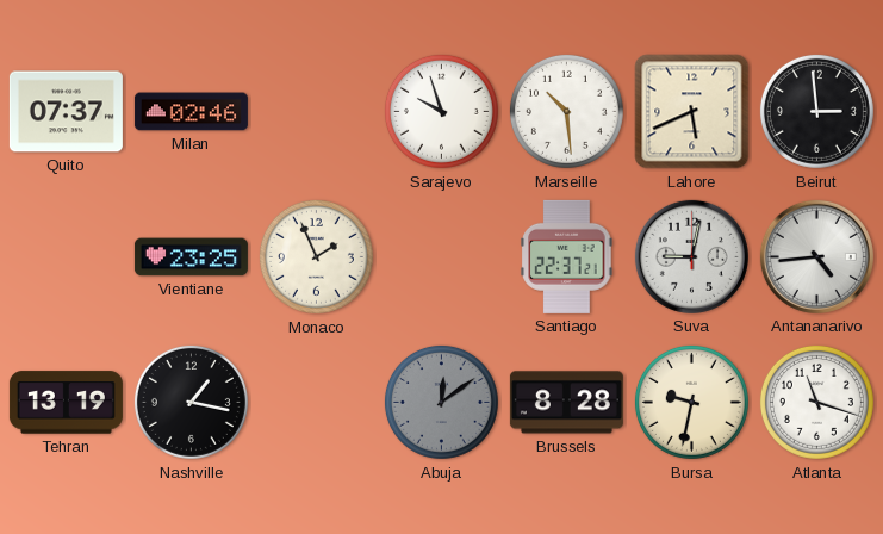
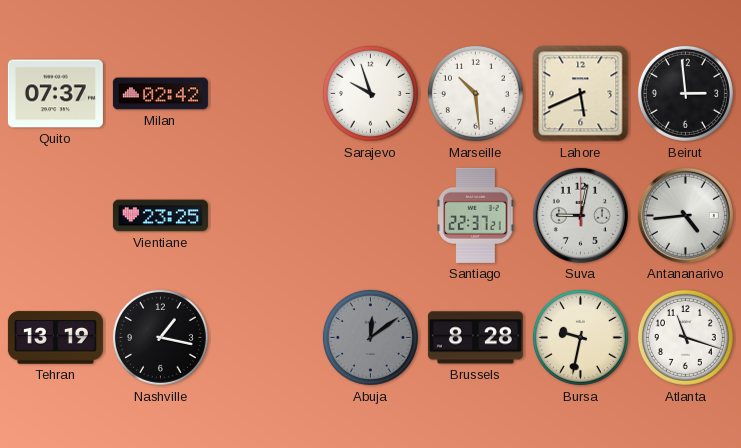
Milan: 02:46 -> 02:42
Monaco: 1:56 -> none
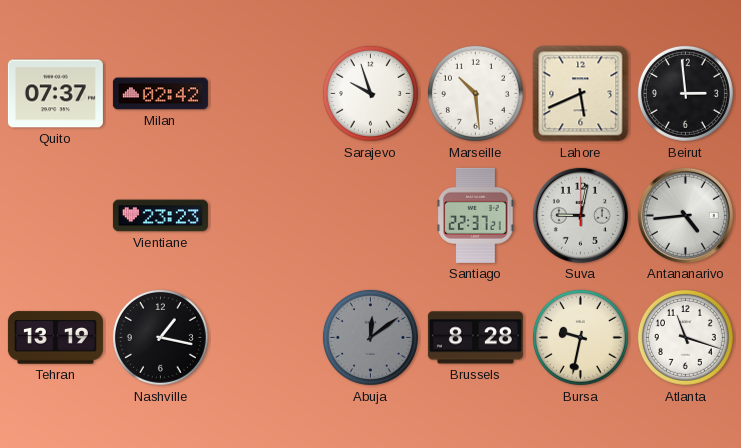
Vientiane: 23:25 -> 23:23
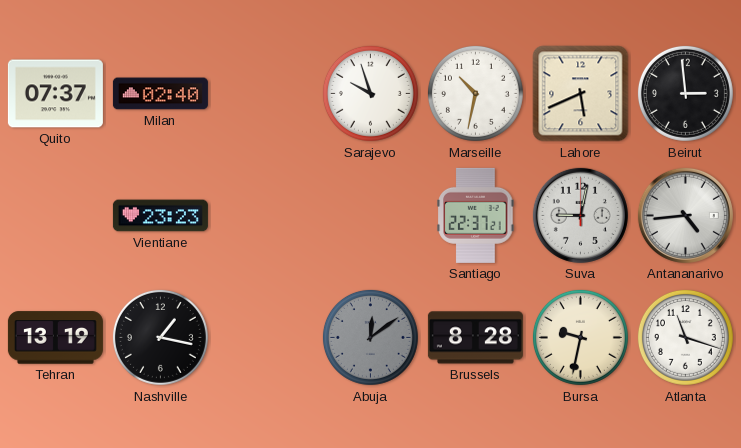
Milan: 02:42 -> 02:40
Marseille: 10:29 -> 10:32
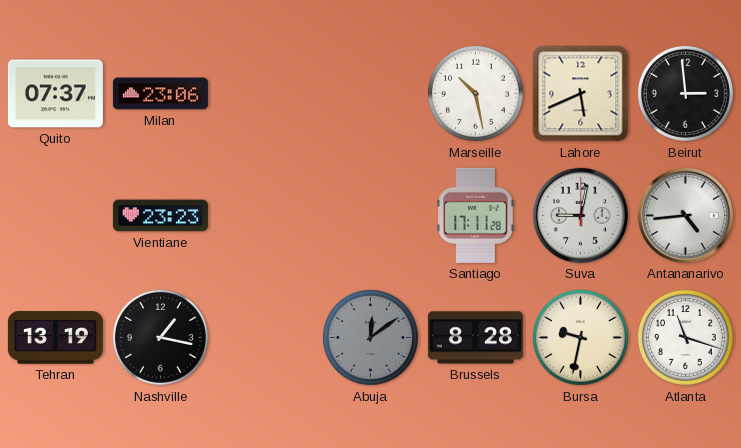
Milan: 02:40 -> 23:06
Sarajevo: 9:57 -> none
Marseille: 10:32 -> 10:28
Santiago: 22:37 -> 17:11
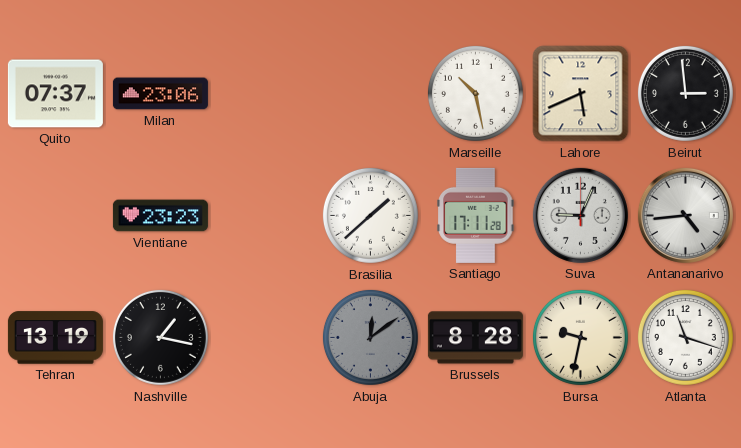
Brasilia: none -> 1:38
Suva: 9:02 -> 9:04
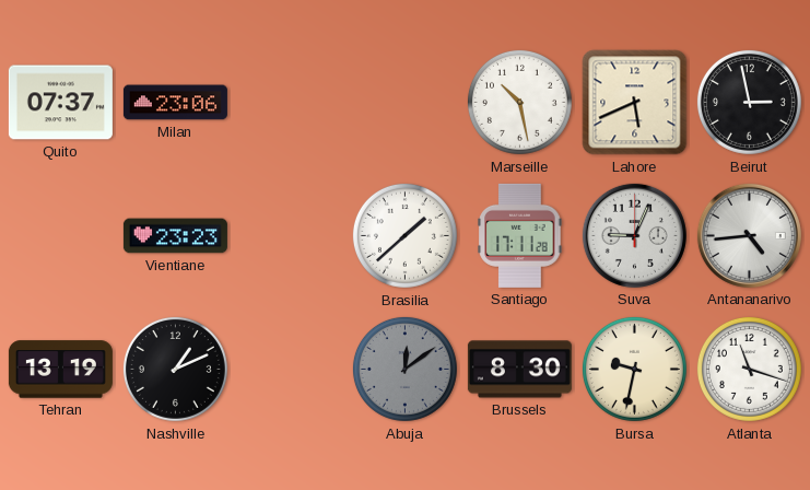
Beirut: 2:59 -> 2:58
Nashville: 1:17 -> 1:11
Brussels: 8:28 -> 8:30
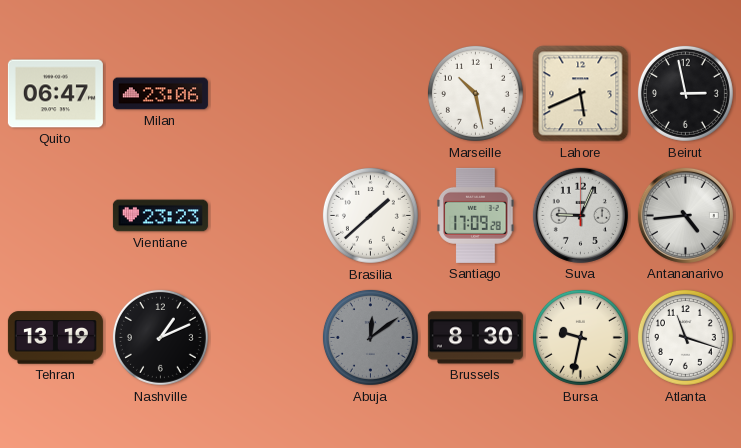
Quito: 07:37 -> 06:47
Santiago: 17:11 -> 17:09
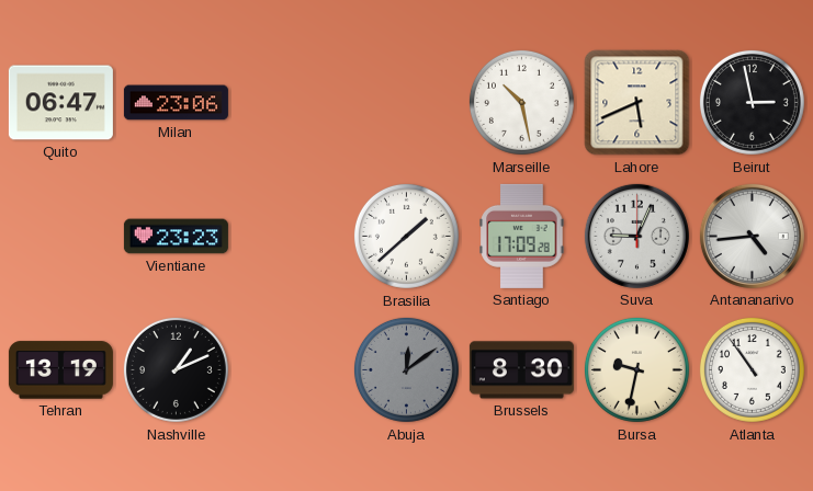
Atlanta: 11:18 -> 10:54
